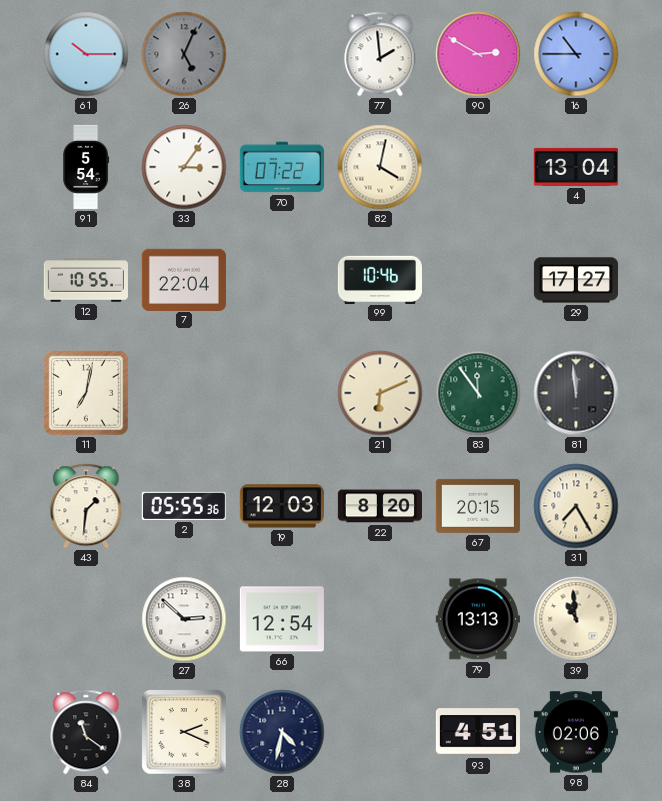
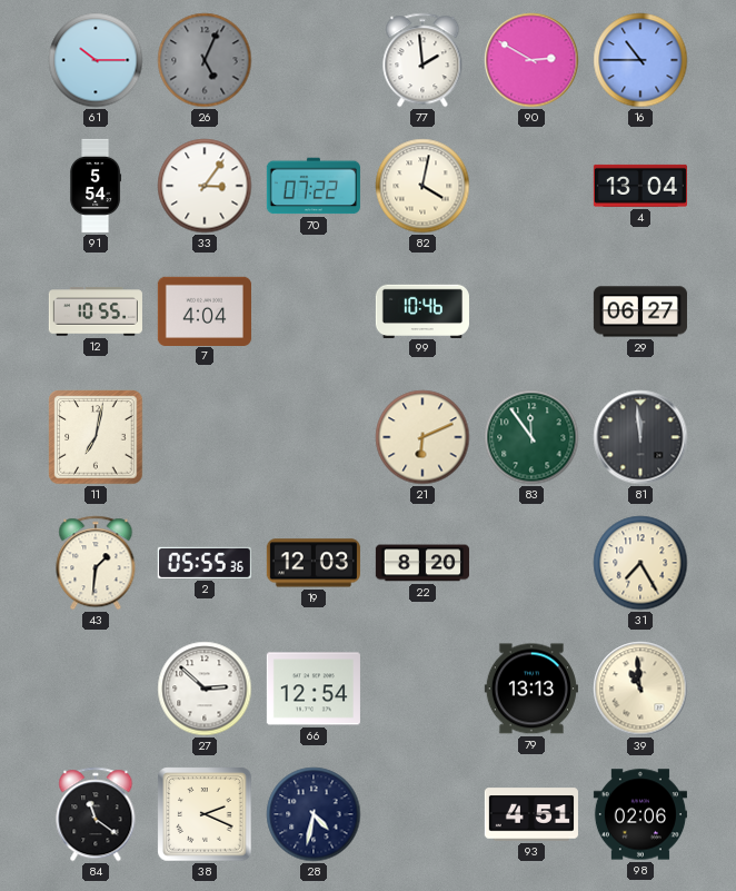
7: 22:04 -> 4:04
29: 17:27 -> 06:27
67: 20:15 -> none
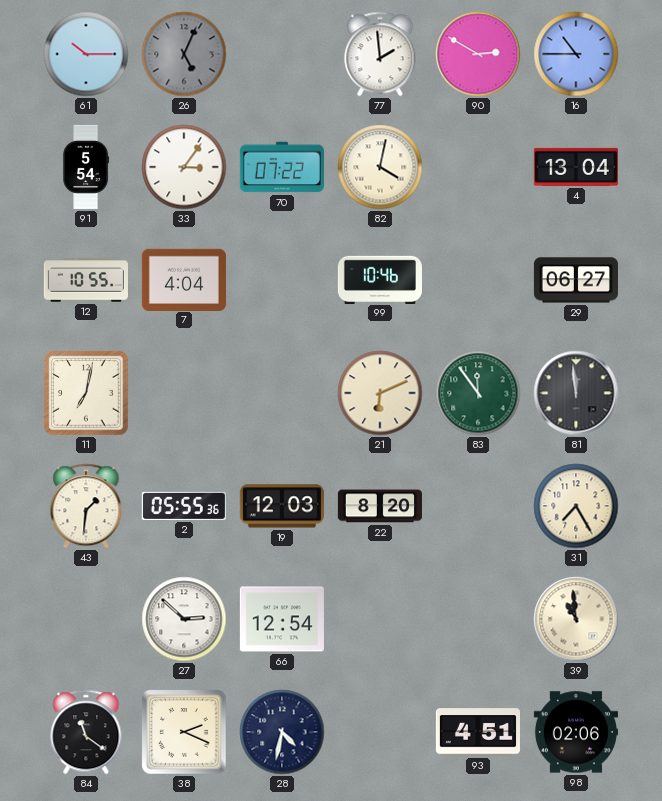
79: 13:13 -> none
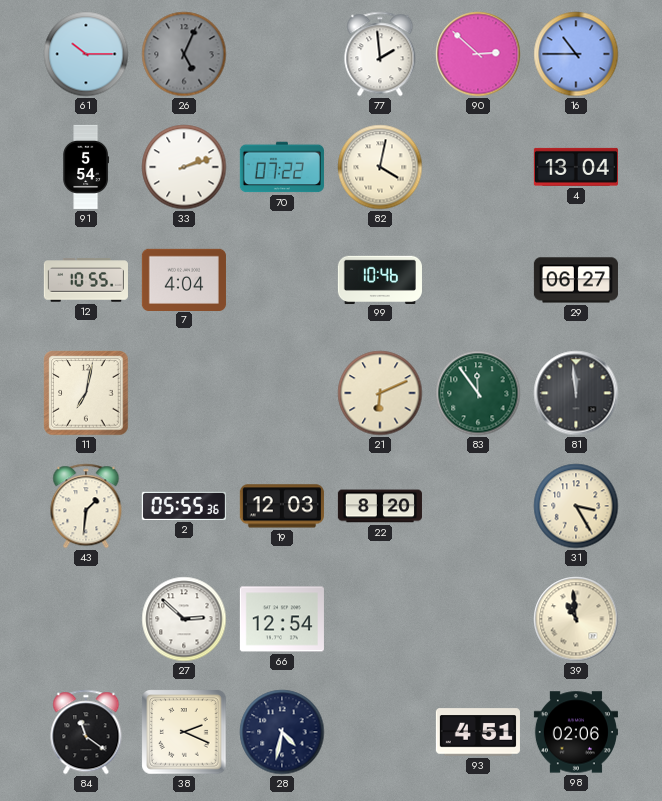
90: 2:50 -> 2:52
33: 3:06 -> 2:12
31: 7:25 -> 3:25
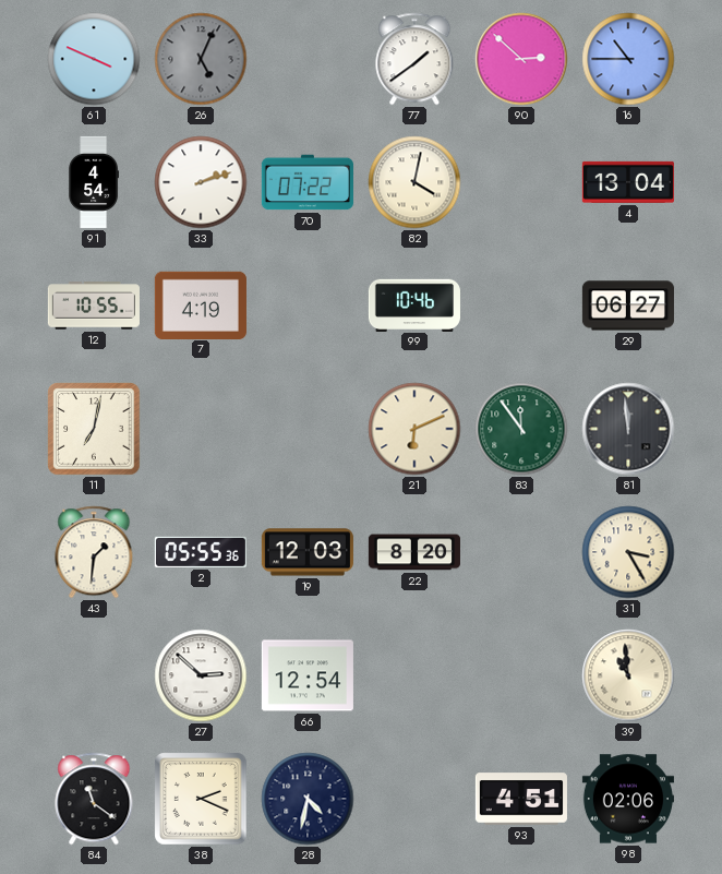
61: 10:15 -> 3:49
77: 1:59 -> 1:39
91: 5:54 -> 4:54
7: 4:04 -> 4:19
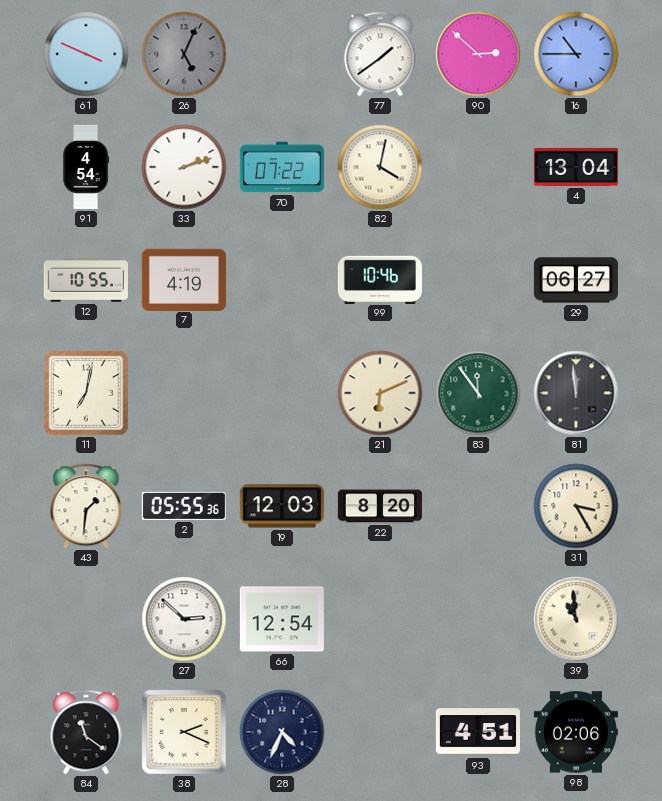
28: 4:32 -> 4:34
